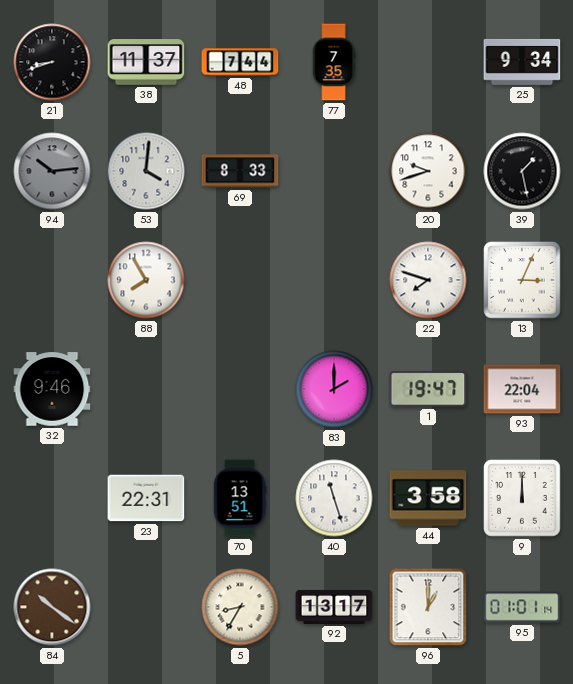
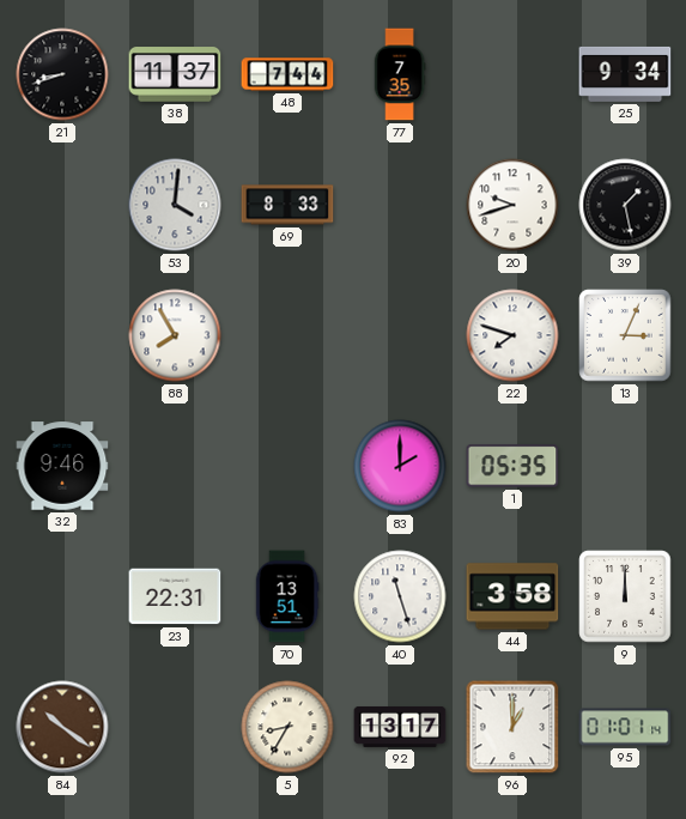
94: 10:14 -> none
1: 19:47 -> 05:35
93: 22:04 -> none
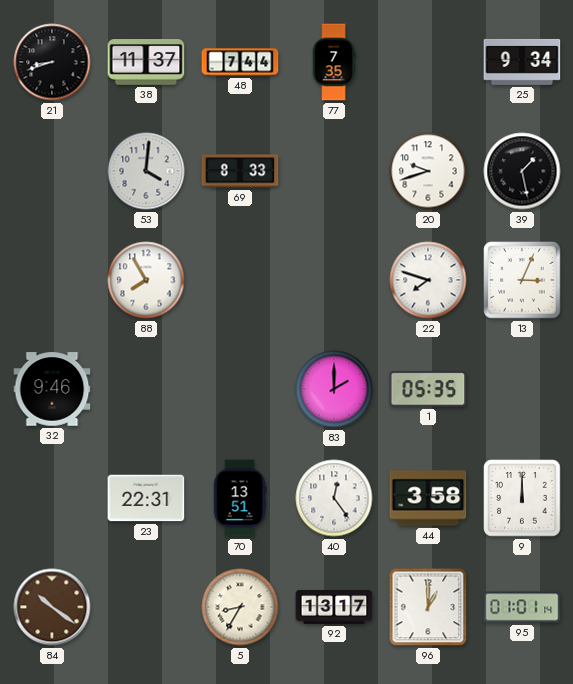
40: 11:27 -> 12:24
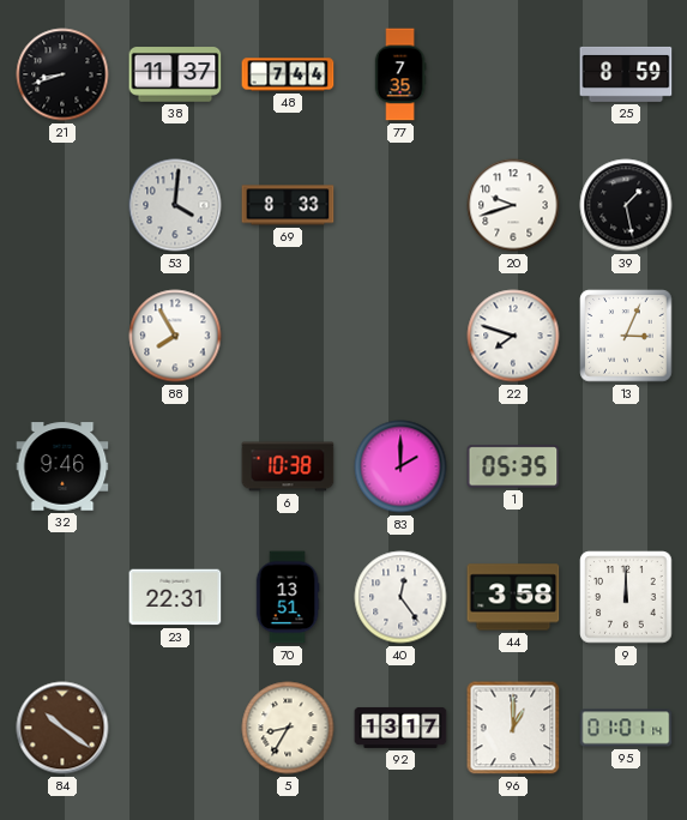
25: 9:34 -> 8:59
6: none -> 10:38
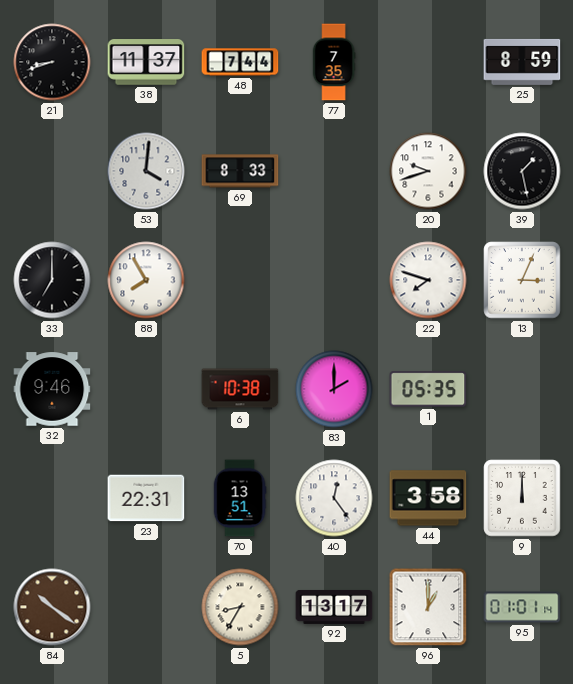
33: none -> 7:00
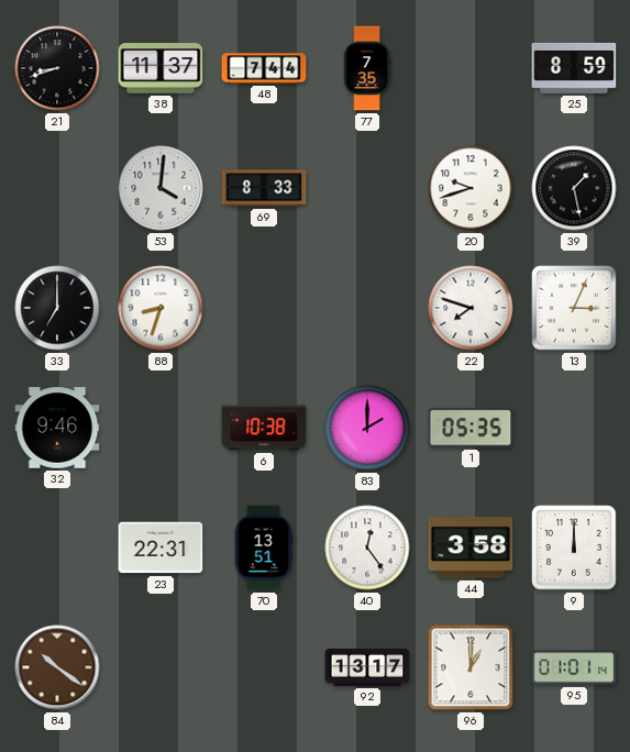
88: 7:55 -> 8:33
5: 8:35 -> none
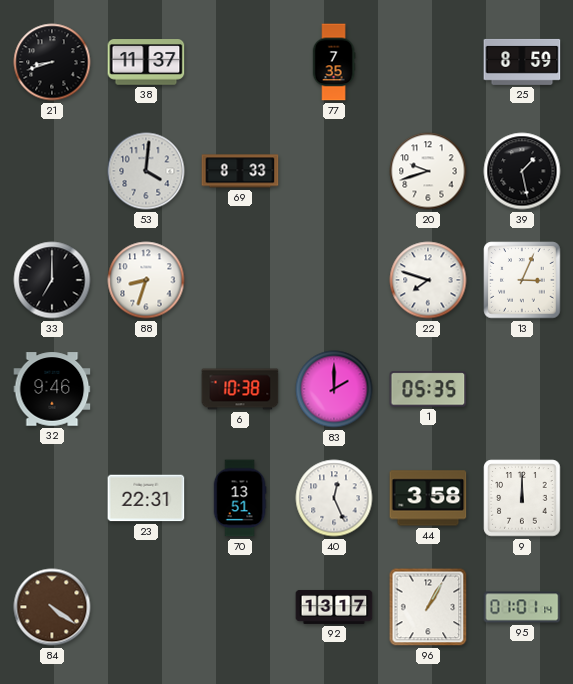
48: 7:44 -> none
40: 12:24 -> 12:26
84: 10:21 -> 4:21
96: 1:00 -> 1:05
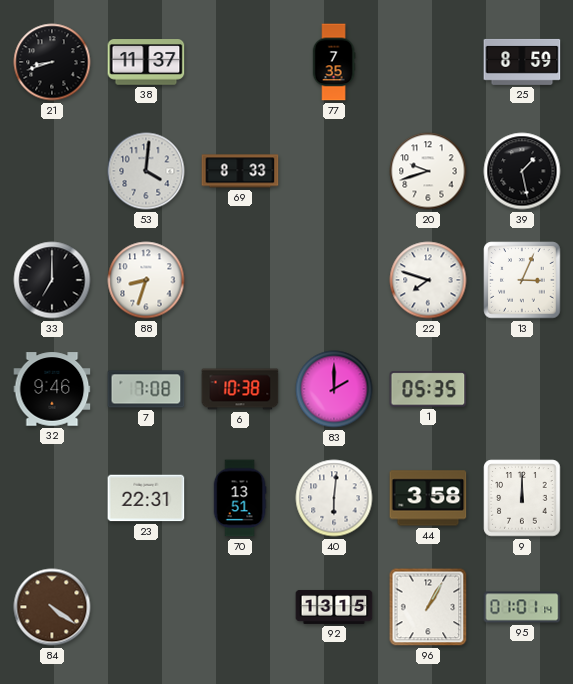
7: none -> 7:08
40: 12:26 -> 6:01
92: 13:17 -> 13:15
